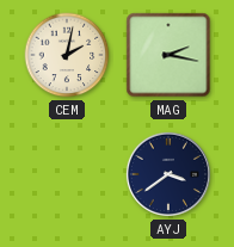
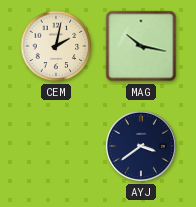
MAG: 2:17 -> 10:17
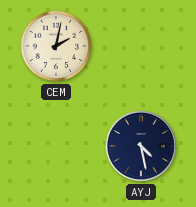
MAG: 10:17 -> none
AYJ: 3:39 -> 4:28
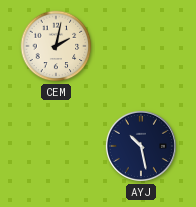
AYJ: 4:28 -> 10:28
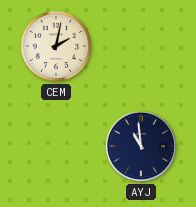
AYJ: 10:28 -> 10:59
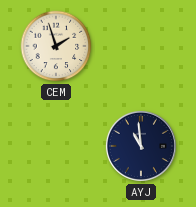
CEM: 2:02 -> 1:57
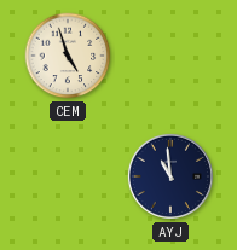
CEM: 1:57 -> 4:57
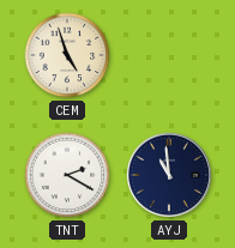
TNT: none -> 2:20
